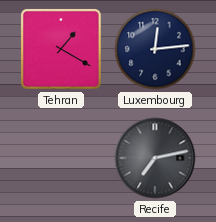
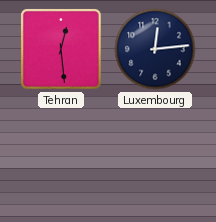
Tehran: 1:20 -> 12:29
Recife: 7:13 -> none
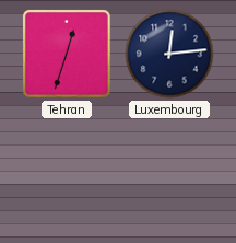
Tehran: 12:29 -> 12:33
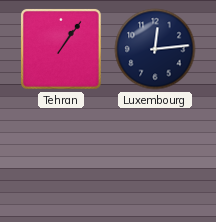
Tehran: 12:33 -> 1:06
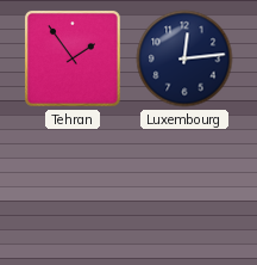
Tehran: 1:06 -> 1:54
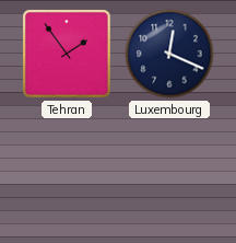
Luxembourg: 12:14 -> 12:19
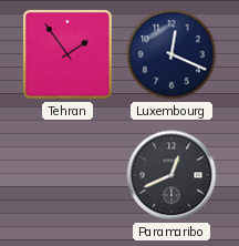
Paramaribo: none -> 12:41
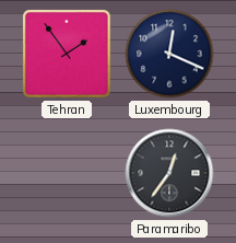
Paramaribo: 12:41 -> 12:36
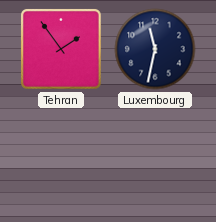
Luxembourg: 12:19 -> 11:32
Paramaribo: 12:36 -> none
